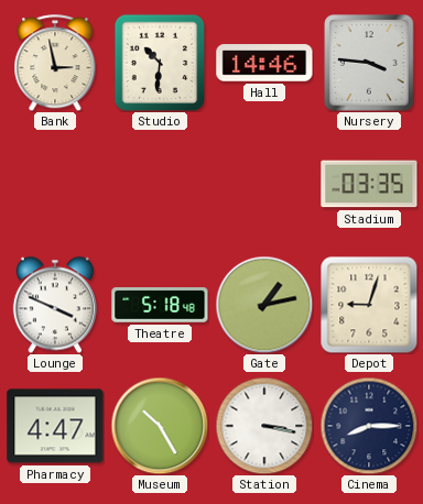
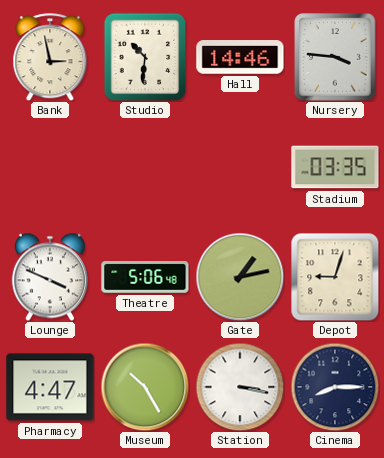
Theatre: 5:18 -> 5:06
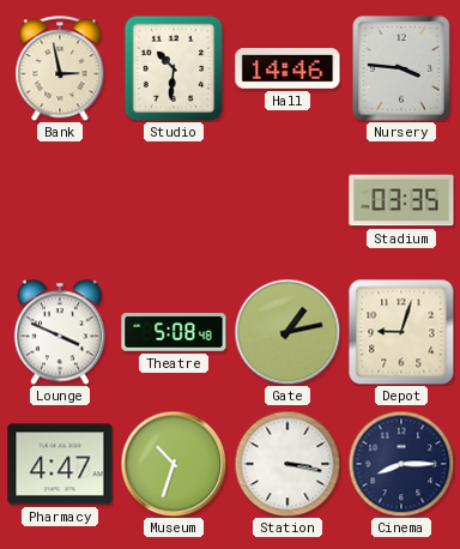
Theatre: 5:06 -> 5:08
Museum: 10:25 -> 10:33
